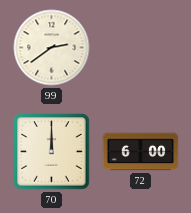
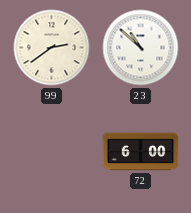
23: none -> 10:52
70: 12:00 -> none
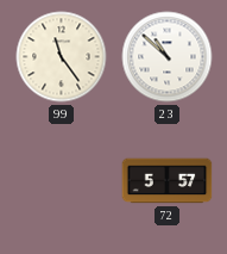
99: 2:39 -> 11:24
72: 6:00 -> 5:57
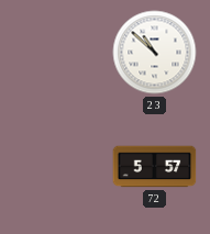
99: 11:24 -> none
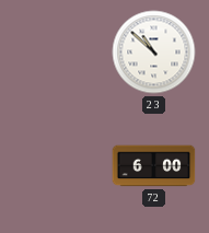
72: 5:57 -> 6:00
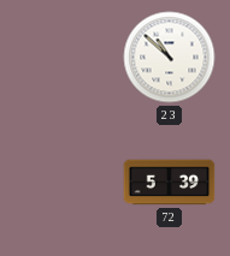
72: 6:00 -> 5:39
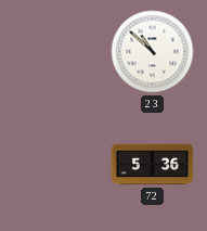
72: 5:39 -> 5:36
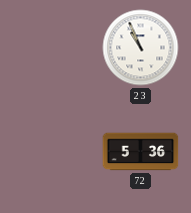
23: 10:52 -> 10:56
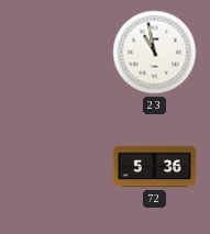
23: 10:56 -> 10:58
